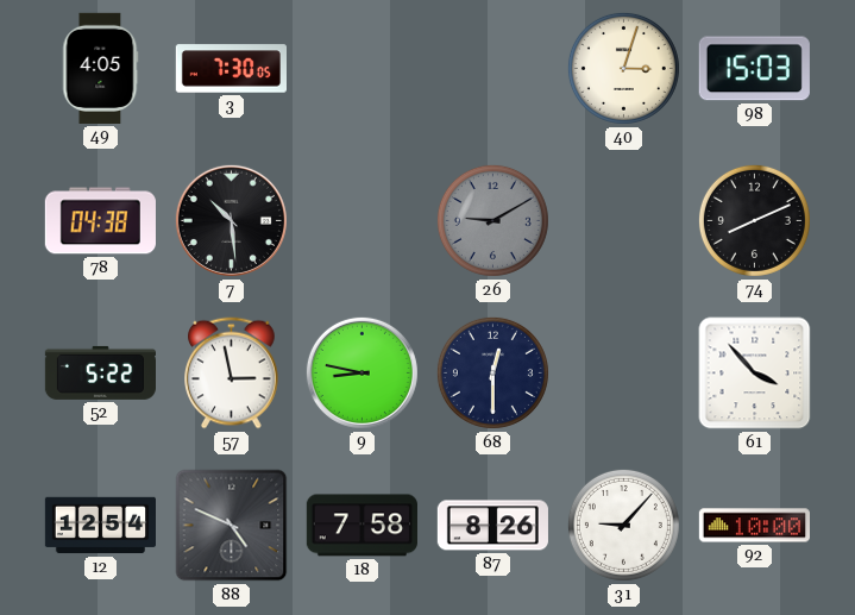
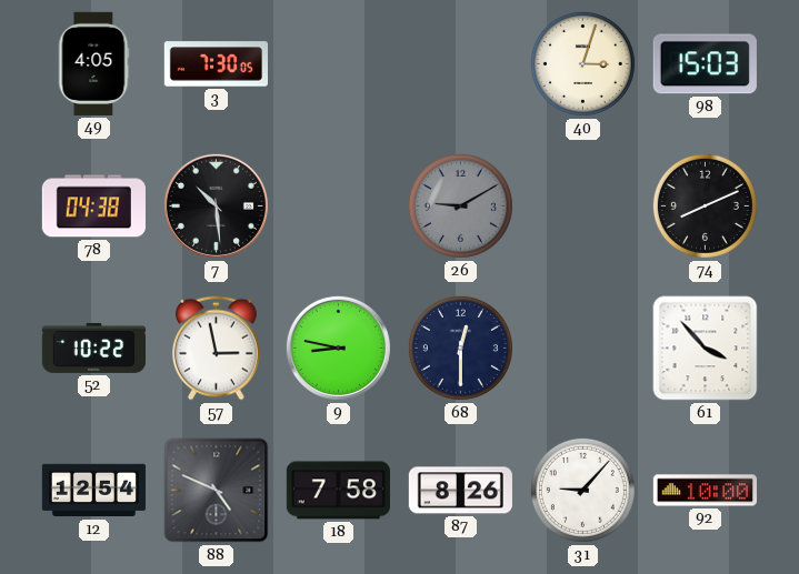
52: 5:22 -> 10:22
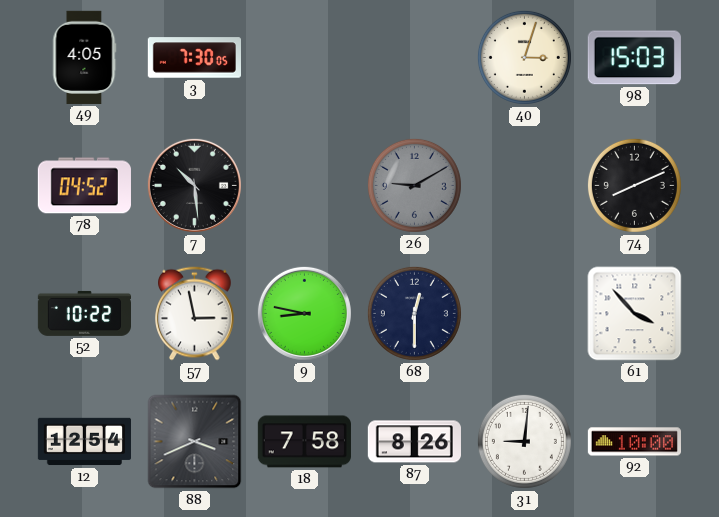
78: 04:38 -> 04:52
88: 4:49 -> 3:41
31: 9:07 -> 9:01
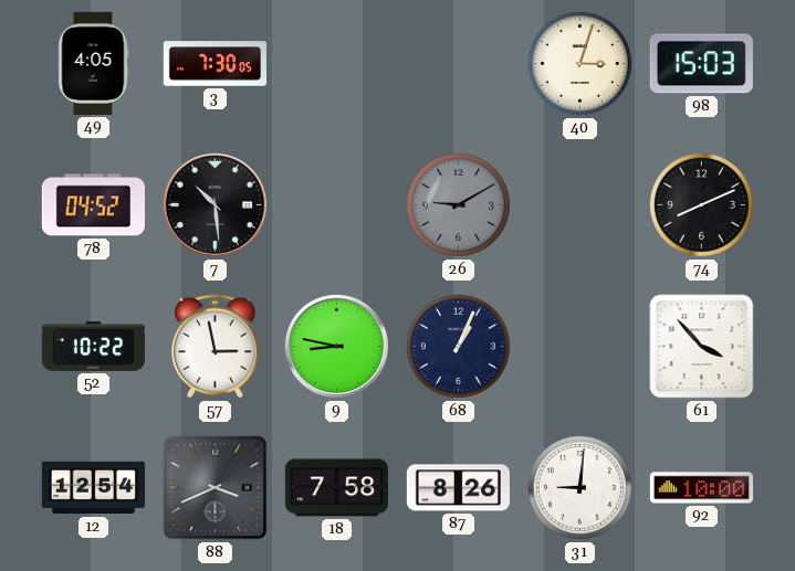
68: 12:30 -> 1:04
